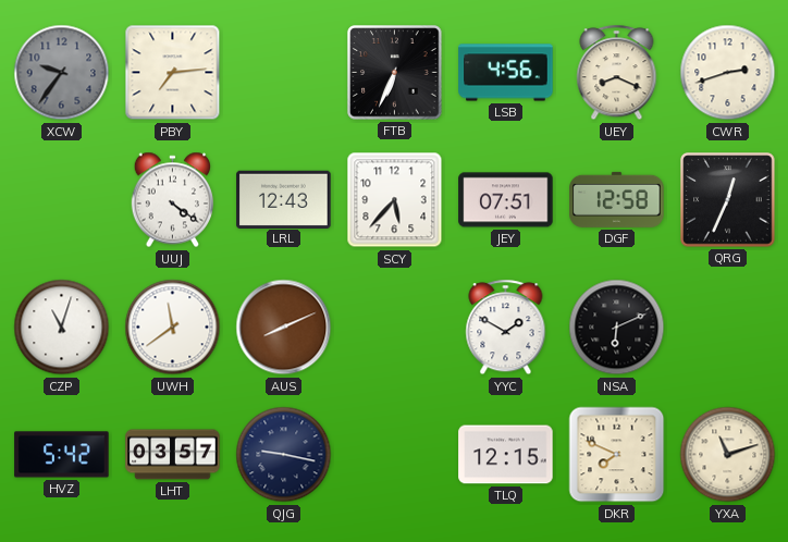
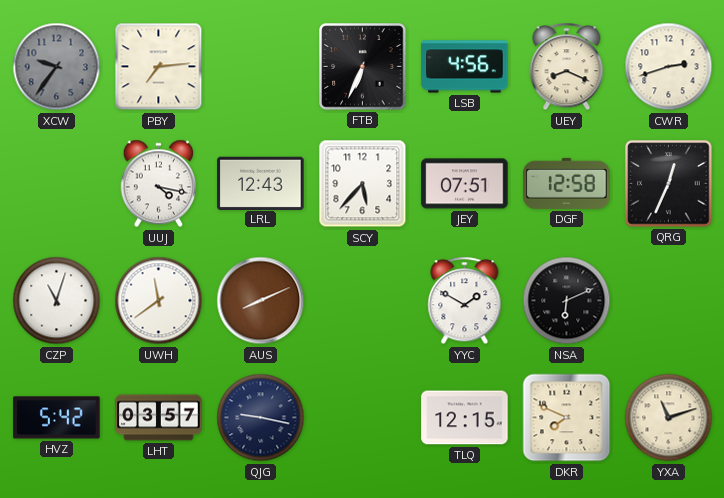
UUJ: 4:21 -> 4:17
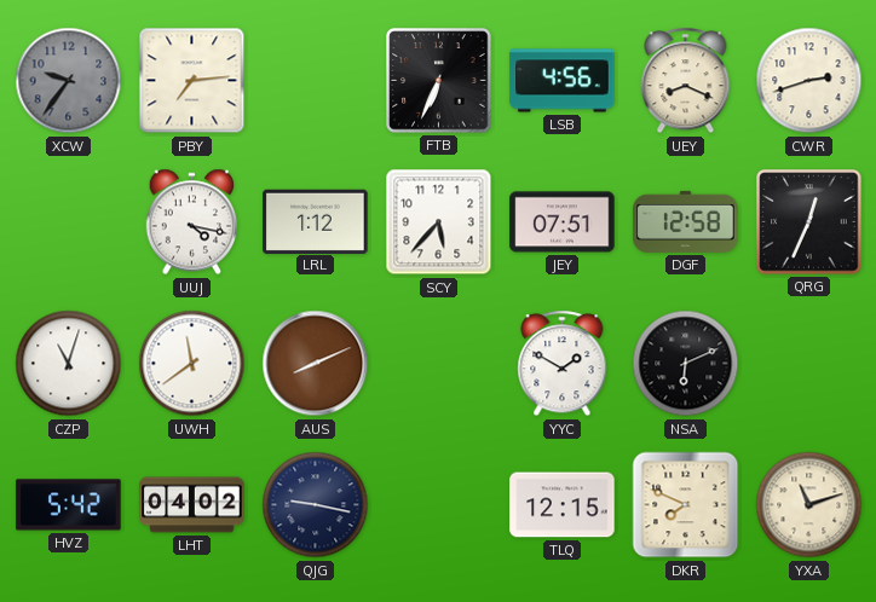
LRL: 12:43 -> 1:12
LHT: 03:57 -> 04:02
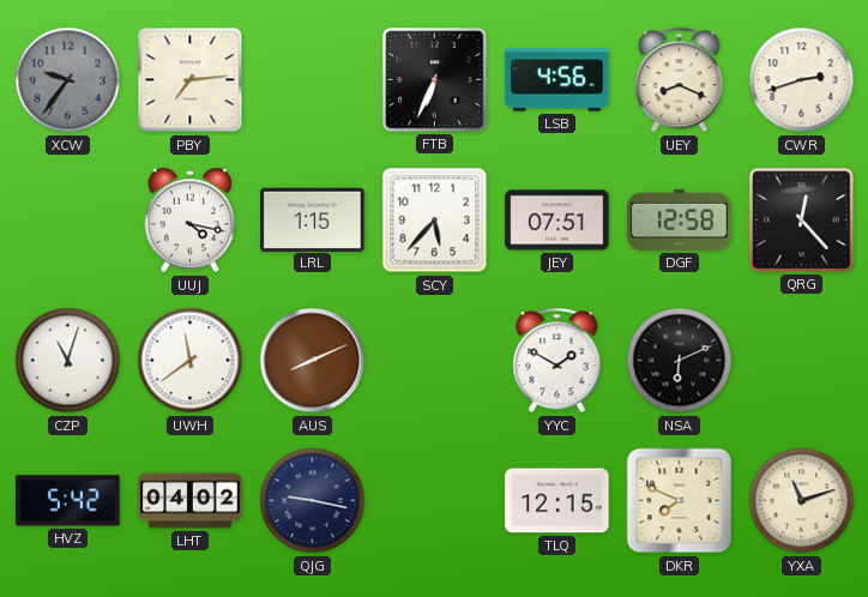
LRL: 1:12 -> 1:15
QRG: 12:34 -> 12:23
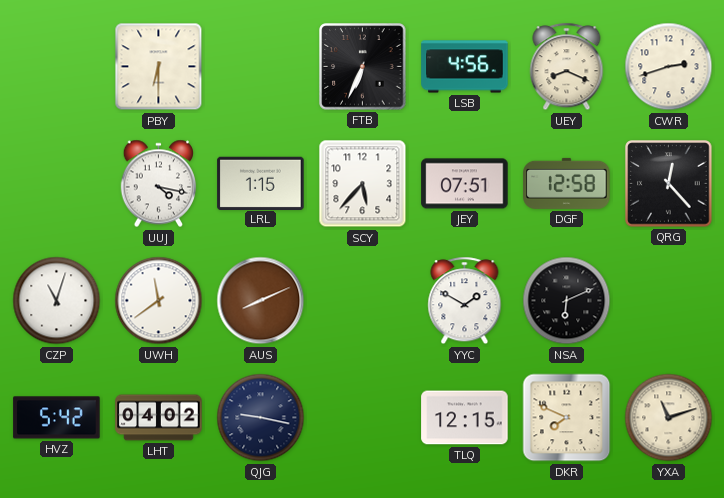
XCW: 9:36 -> none
PBY: 7:14 -> 6:30
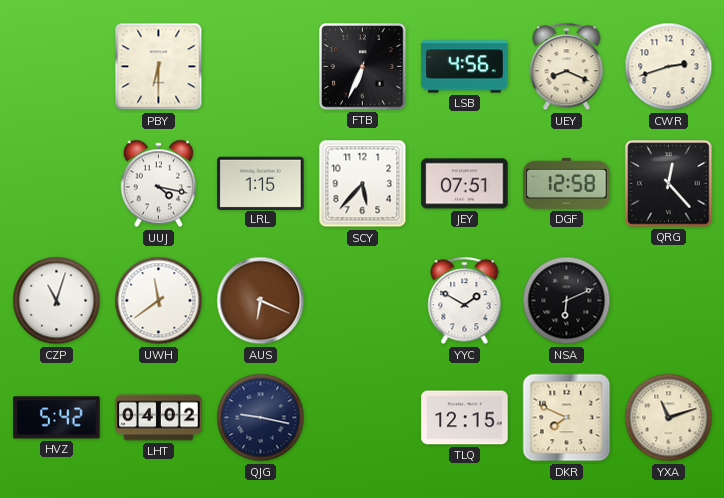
AUS: 8:11 -> 6:19
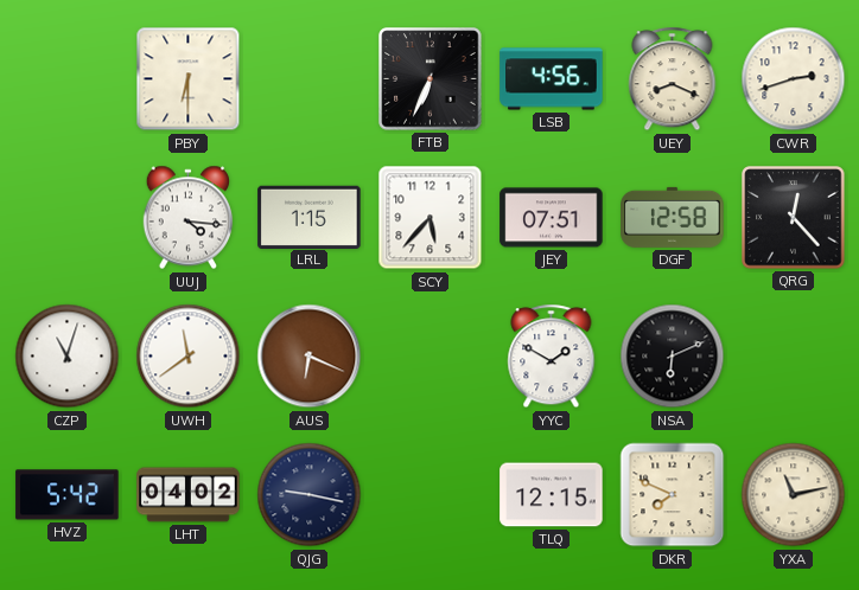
UUJ: 4:17 -> 4:16
YXA: 11:12 -> 11:13
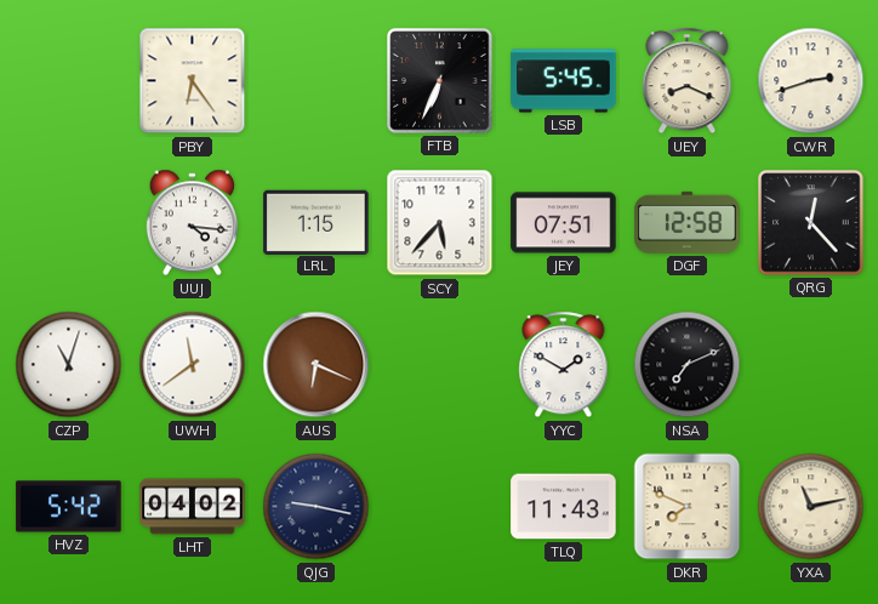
PBY: 6:30 -> 6:24
LSB: 4:56 -> 5:45
NSA: 6:11 -> 7:11
TLQ: 12:15 -> 11:43
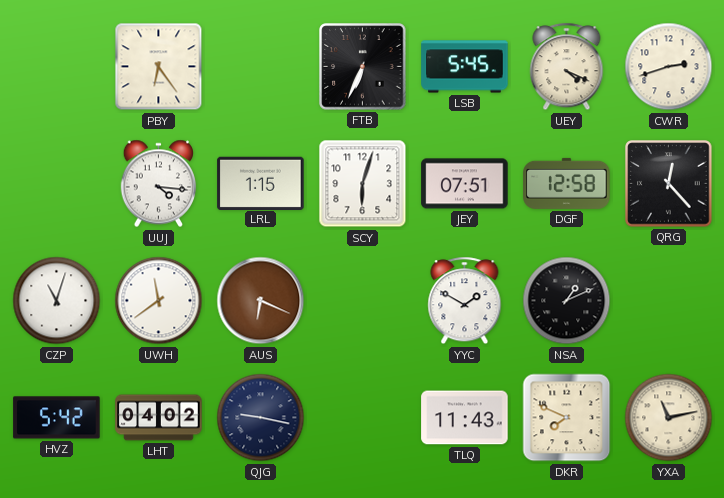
UEY: 8:19 -> 4:19
SCY: 5:37 -> 6:03
NSA: 7:11 -> 1:11
